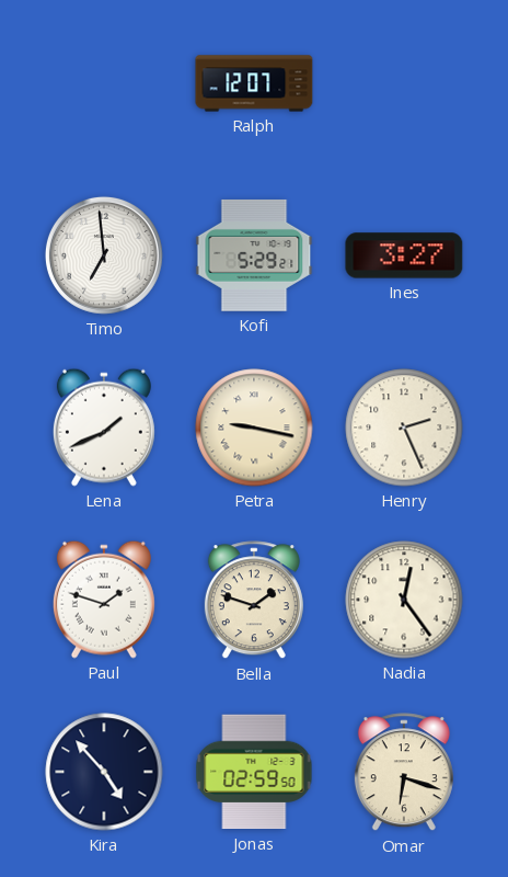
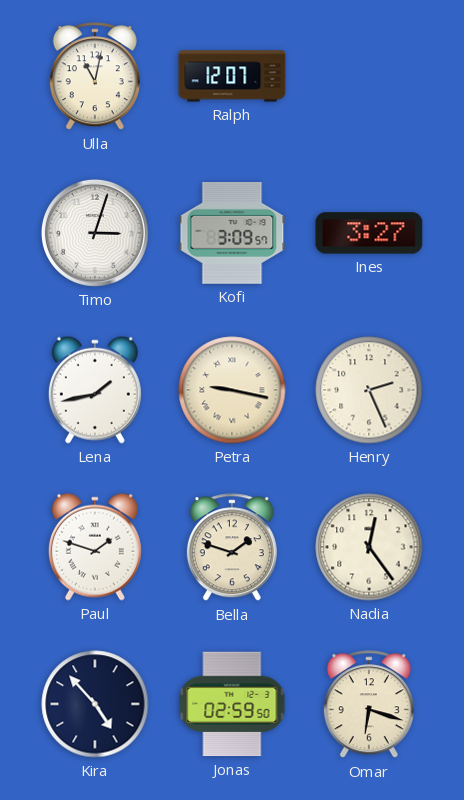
Ulla: none -> 11:02
Timo: 6:59 -> 3:03
Kofi: 5:29 -> 3:09
Lena: 1:41 -> 1:43
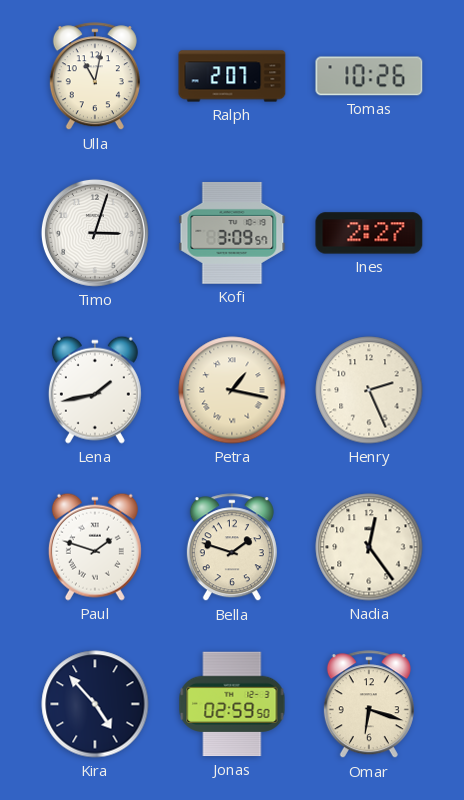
Ralph: 12:07 -> 2:07
Tomas: none -> 10:26
Ines: 3:27 -> 2:27
Petra: 9:17 -> 1:17
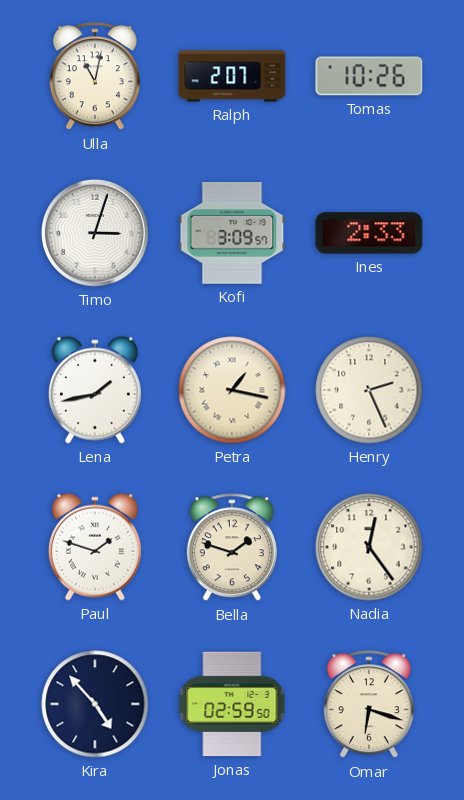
Ines: 2:27 -> 2:33
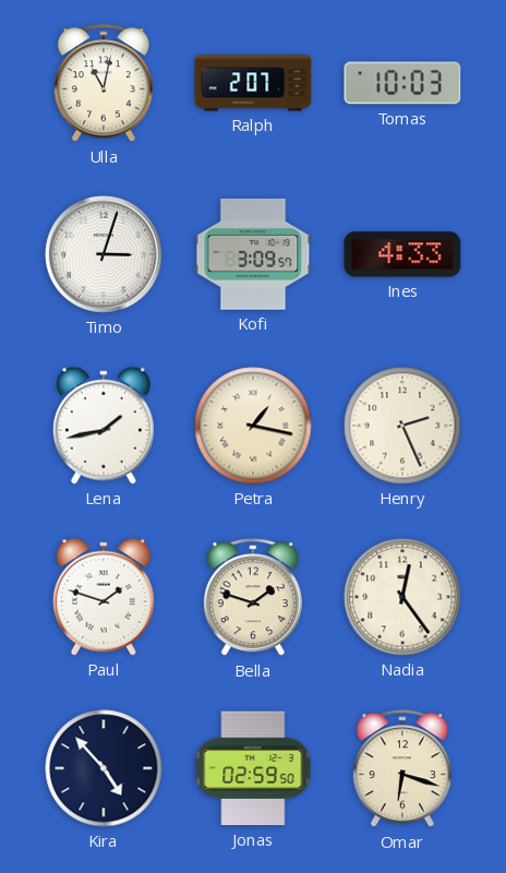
Tomas: 10:26 -> 10:03
Ines: 2:33 -> 4:33
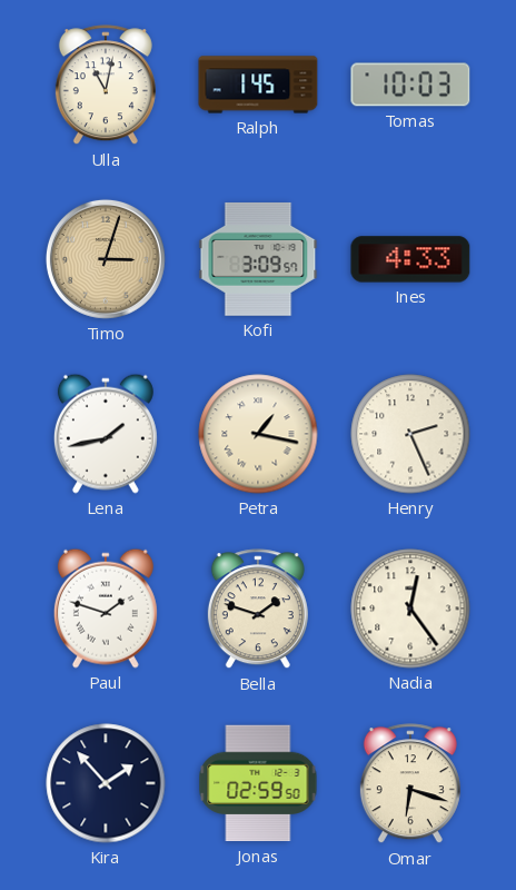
Ralph: 2:07 -> 1:45
Timo dial: white -> champagne
Kira: 4:53 -> 1:53
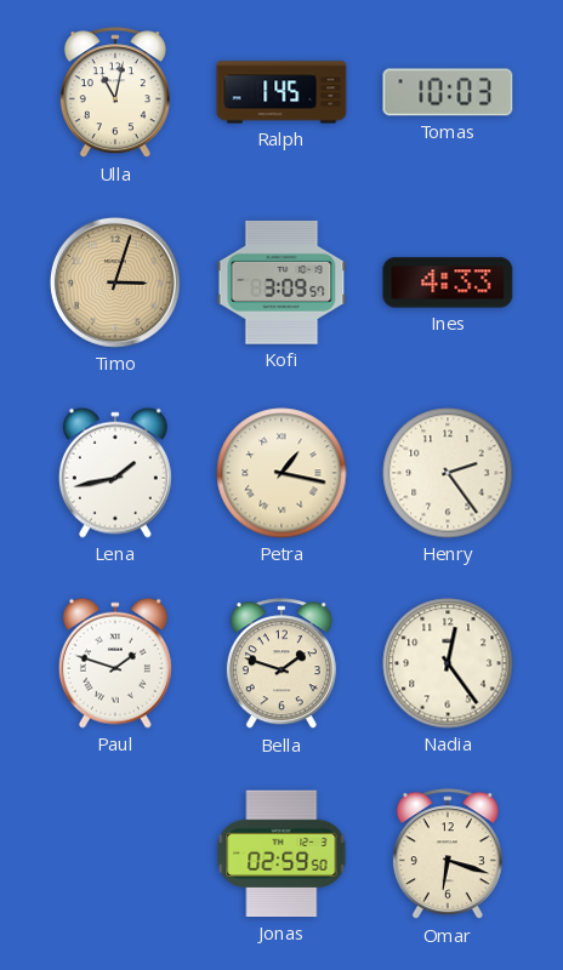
Henry: 2:26 -> 2:24
Kira: 1:53 -> none
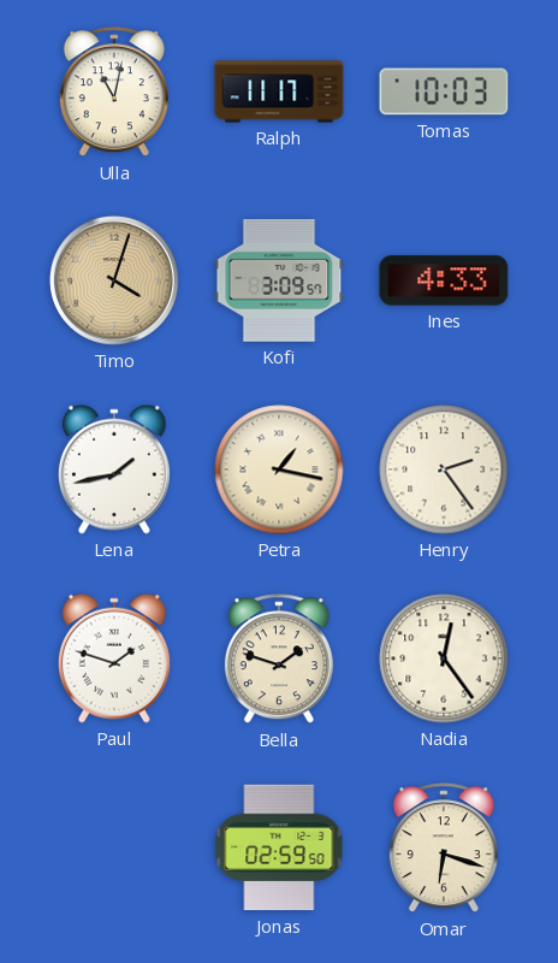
Ralph: 1:45 -> 11:17
Timo: 3:03 -> 4:03
